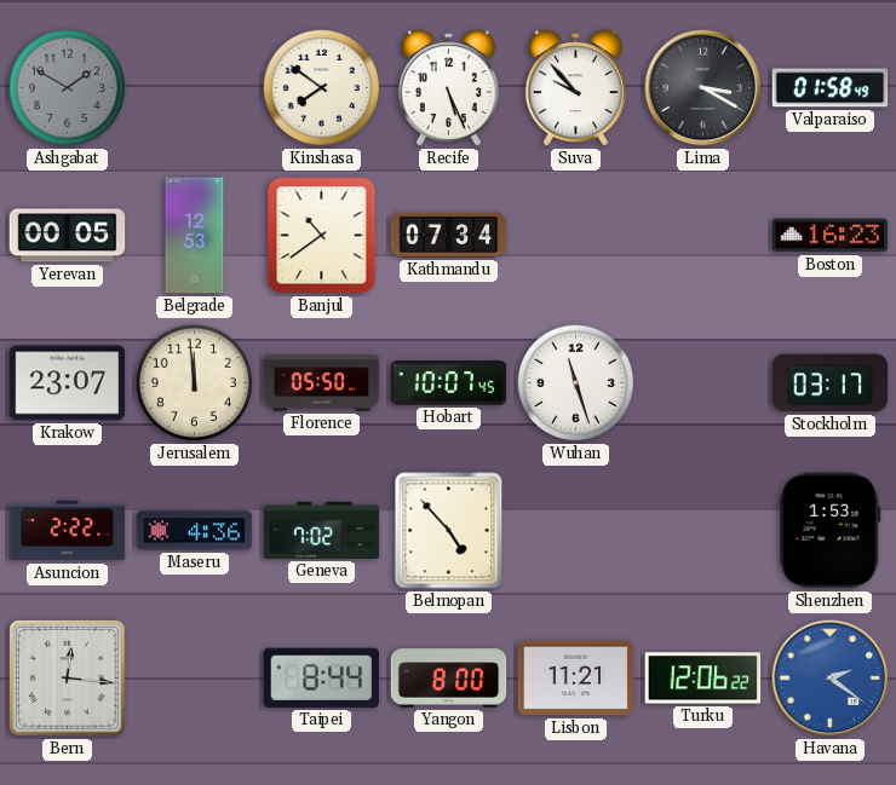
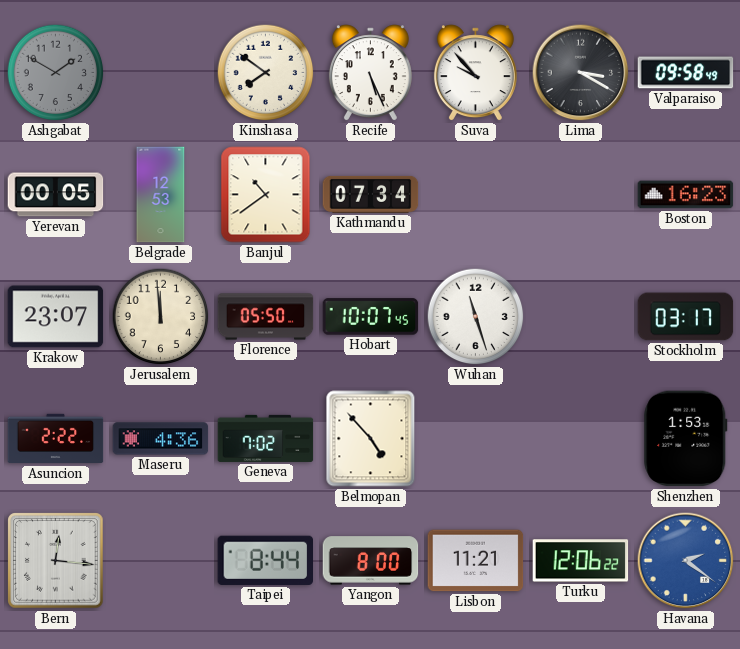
Valparaiso: 01:58 -> 09:58
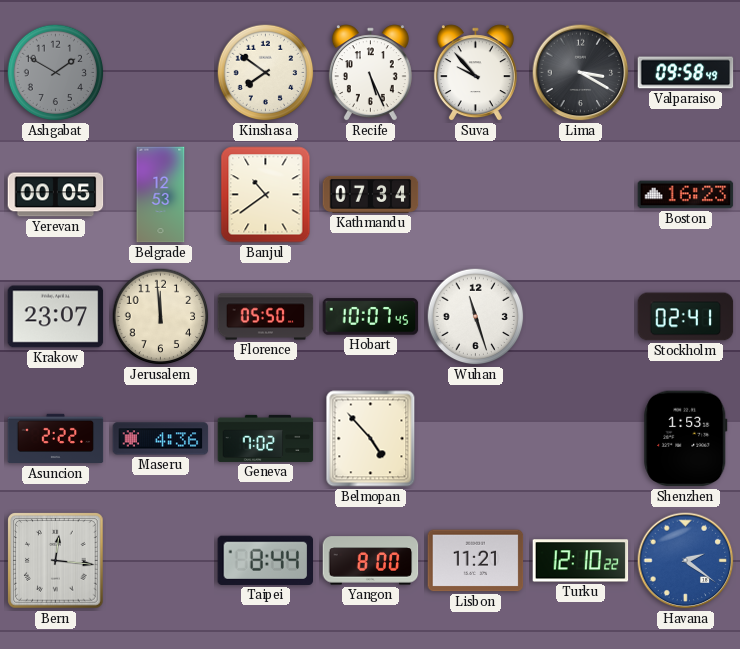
Stockholm: 03:17 -> 02:41
Turku: 12:06 -> 12:10
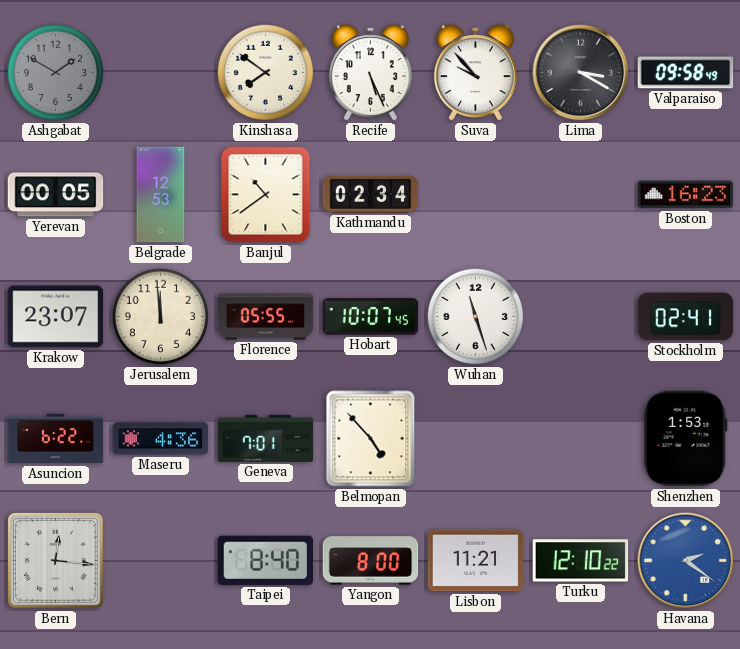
Kathmandu: 07:34 -> 02:34
Florence: 05:50 -> 05:55
Asuncion: 2:22 -> 6:22
Geneva: 7:02 -> 7:01
Taipei: 8:44 -> 8:40
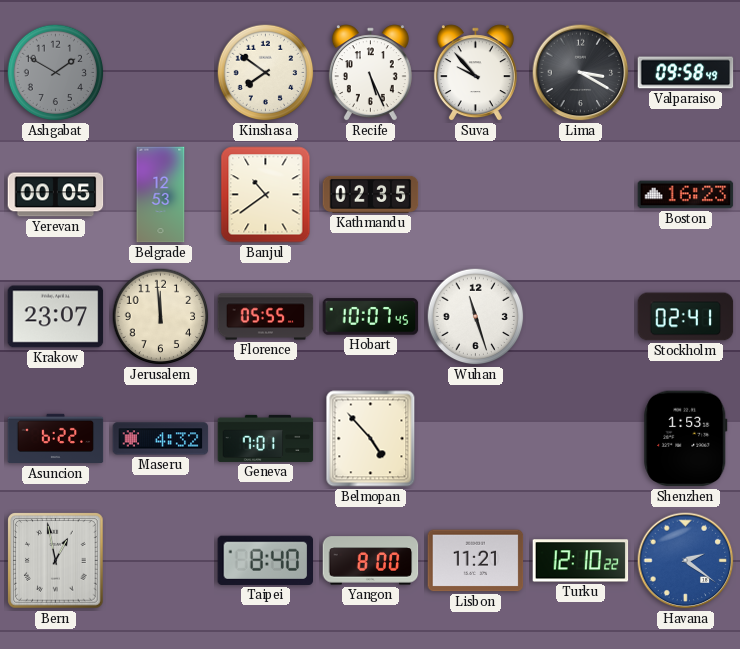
Kathmandu: 02:34 -> 02:35
Maseru: 4:36 -> 4:32
Bern: 12:16 -> 12:58
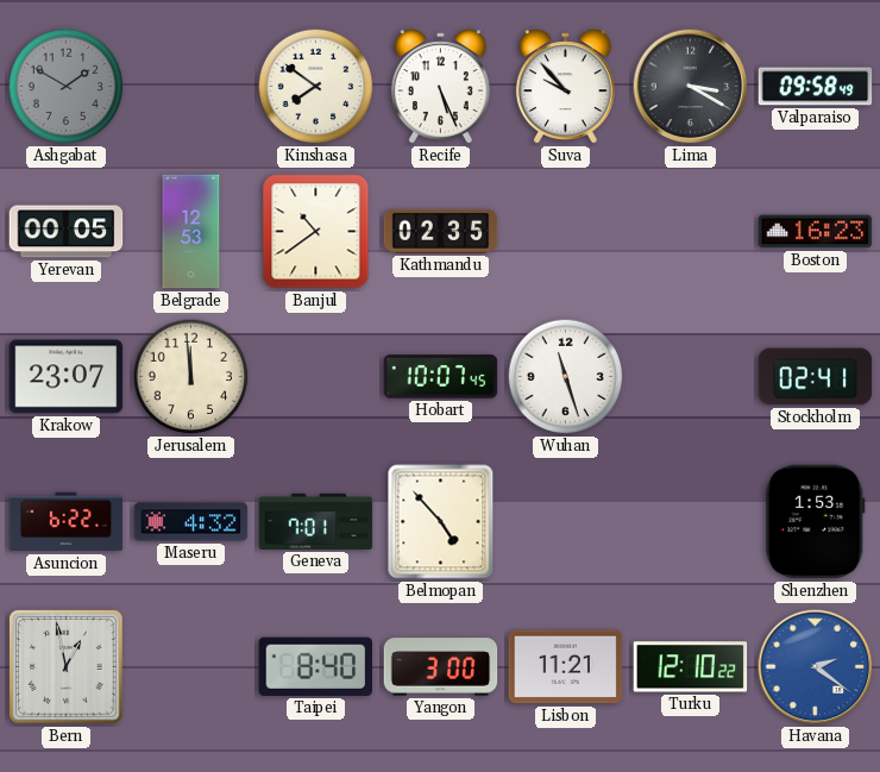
Florence: 05:55 -> none
Yangon: 8:00 -> 3:00
